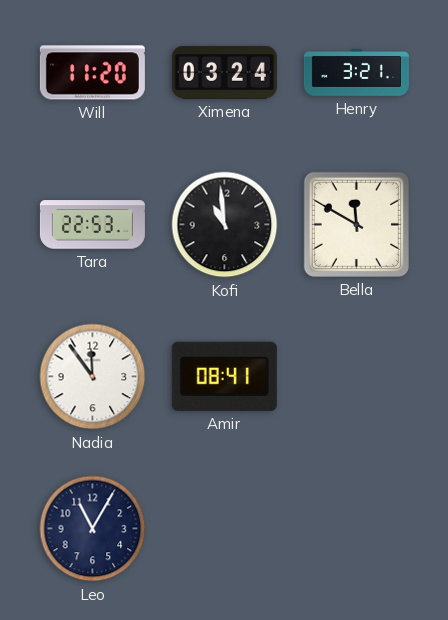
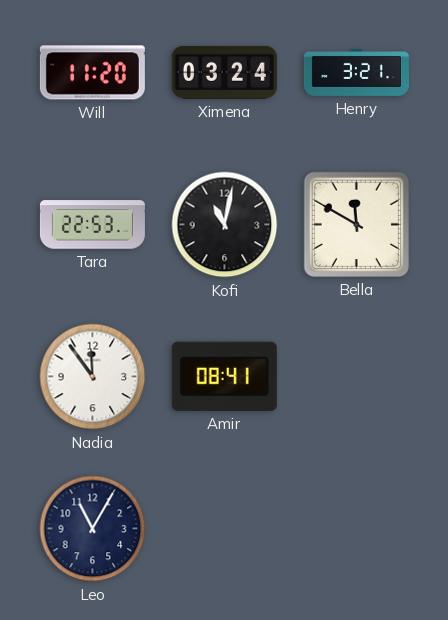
Kofi: 10:59 -> 11:02
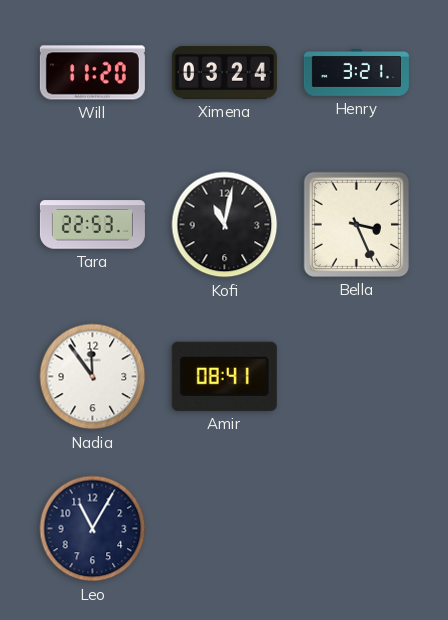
Bella: 11:50 -> 3:26
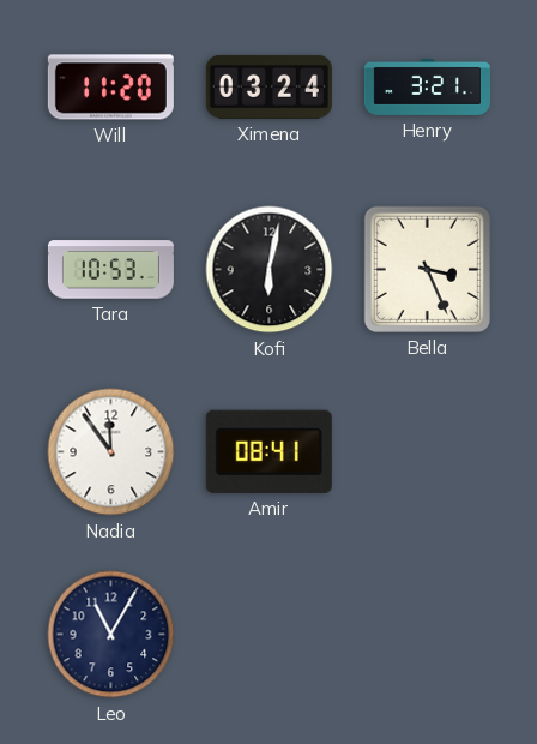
Tara: 22:53 -> 10:53
Kofi: 11:02 -> 6:02
